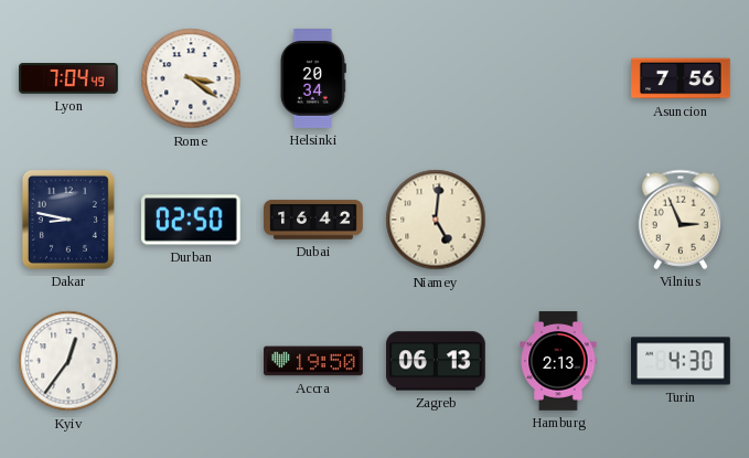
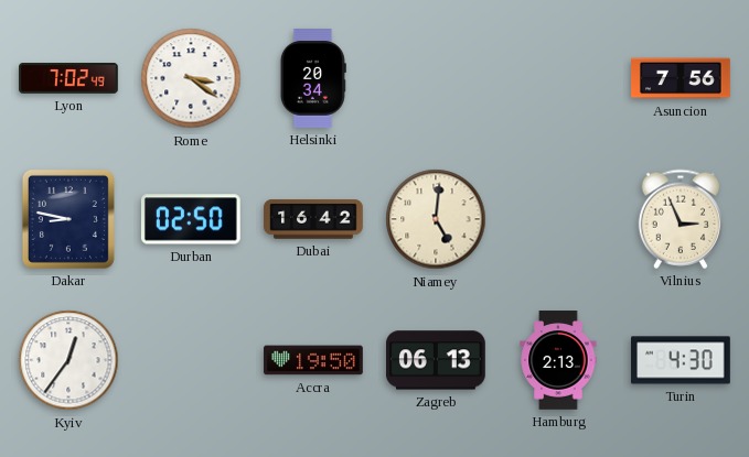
Lyon: 7:04 -> 7:02
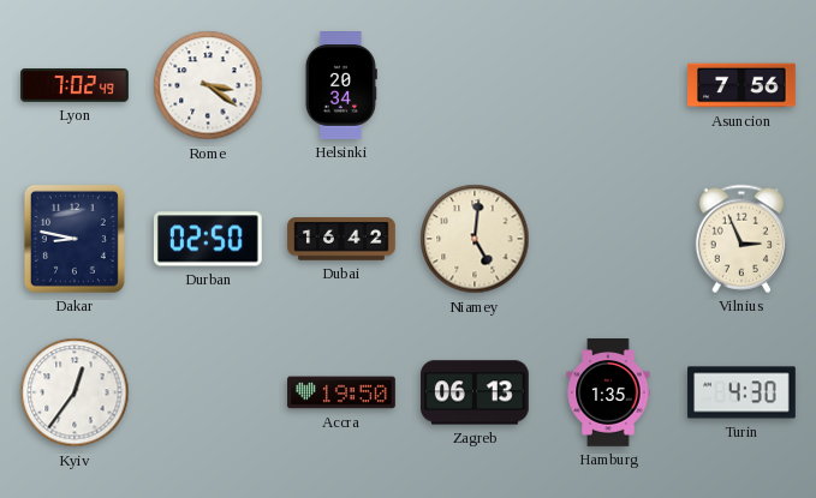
Hamburg: 2:13 -> 1:35
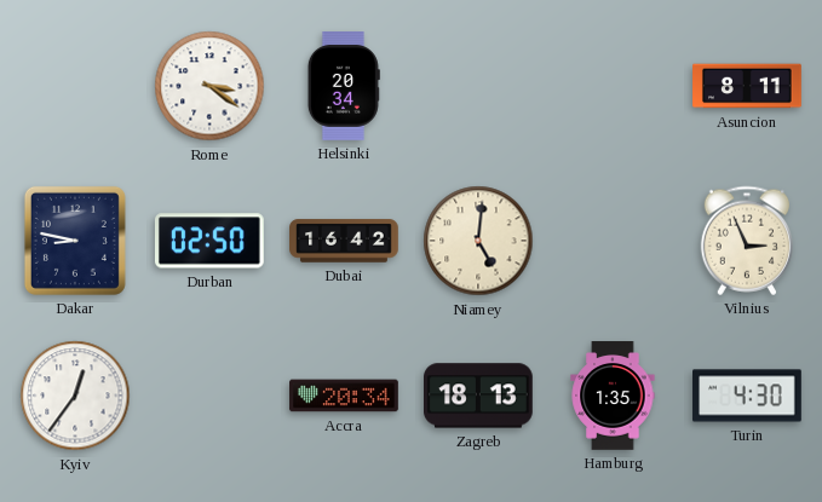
Lyon: 7:02 -> none
Asuncion: 7:56 -> 8:11
Accra: 19:50 -> 20:34
Zagreb: 06:13 -> 18:13
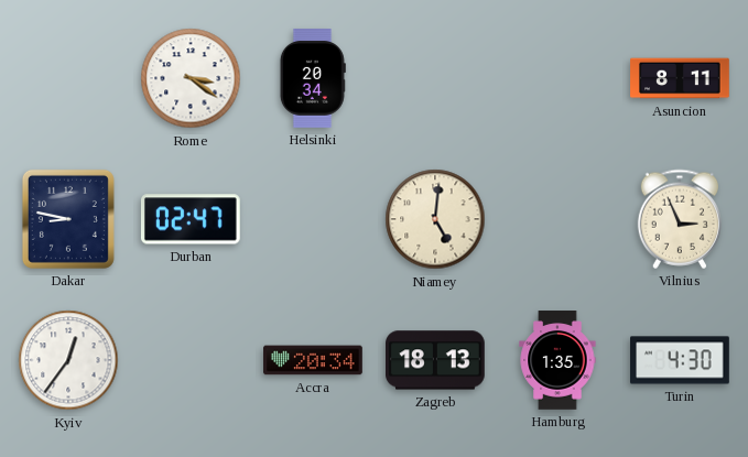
Durban: 02:50 -> 02:47
Dubai: 16:42 -> none
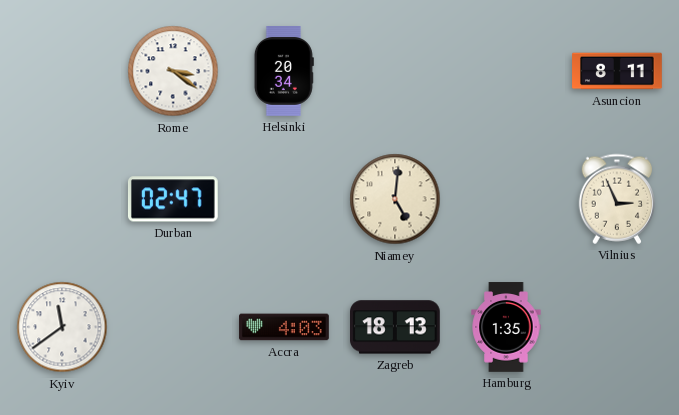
Dakar: 8:47 -> none
Kyiv: 12:36 -> 11:39
Accra: 20:34 -> 4:03
Turin: 4:30 -> none
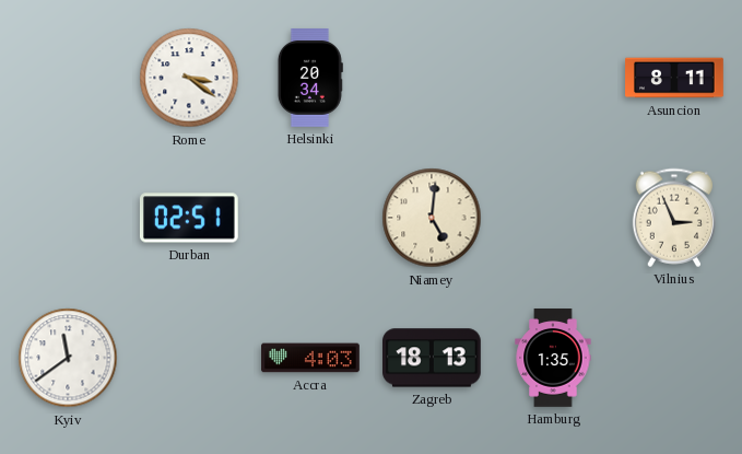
Durban: 02:47 -> 02:51
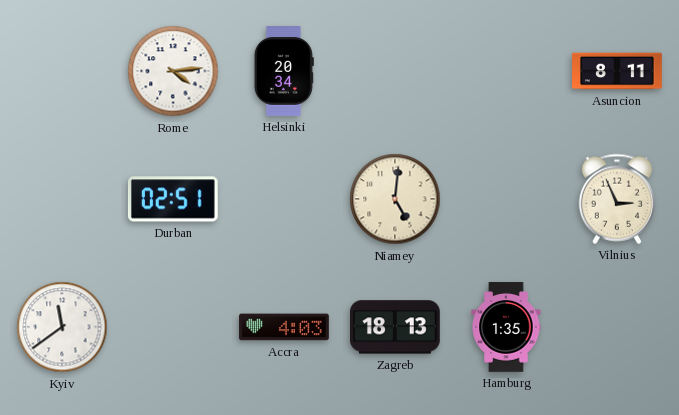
Rome: 3:21 -> 4:14
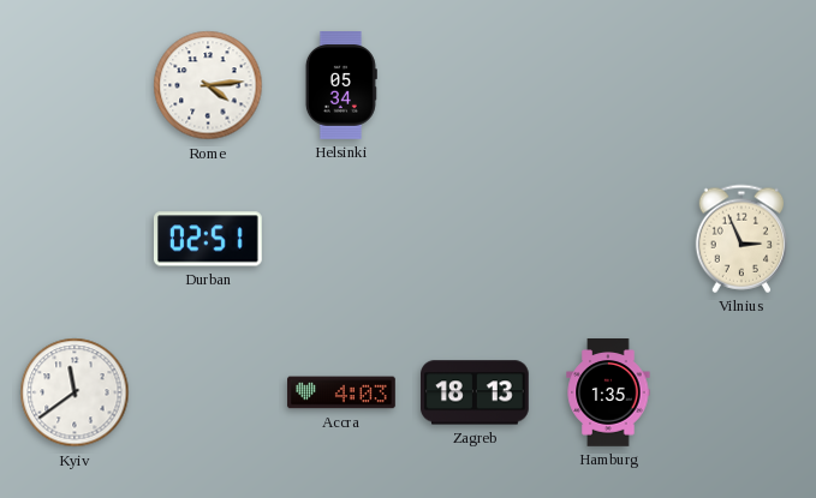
Helsinki: 20:34 -> 05:34
Asuncion: 8:11 -> none
Niamey: 5:01 -> none
